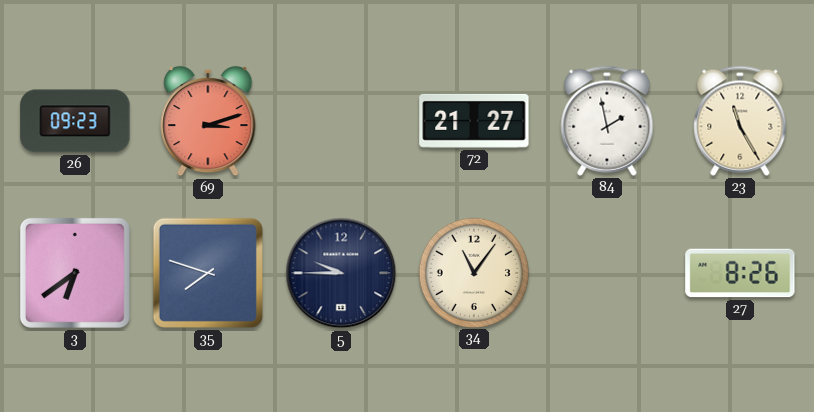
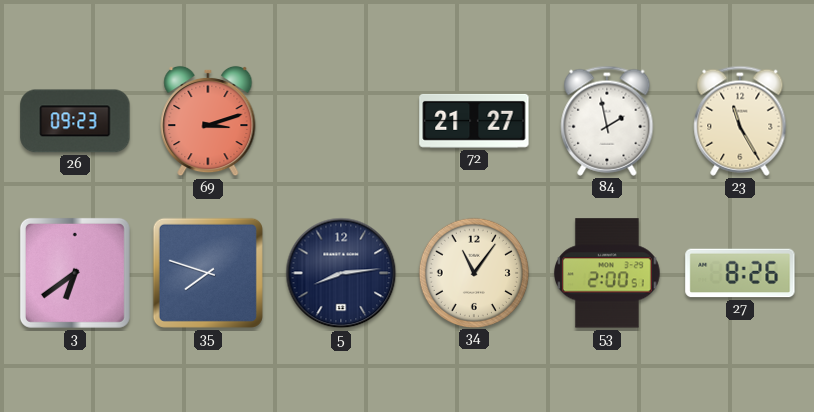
5: 9:45 -> 8:14
53: none -> 2:00
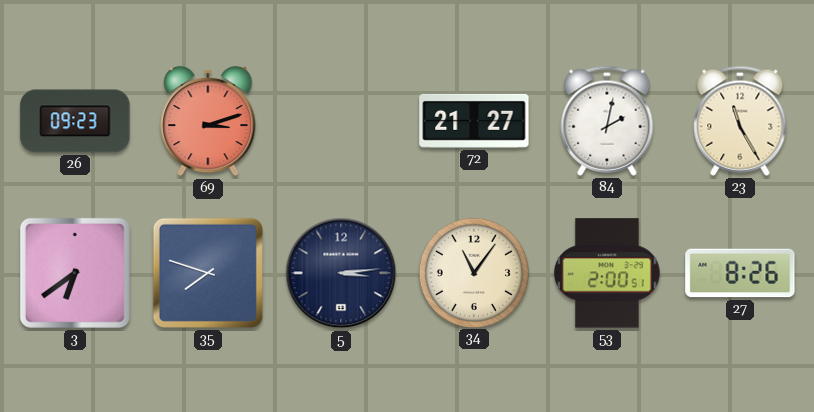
84: 1:58 -> 2:02
5: 8:14 -> 3:14
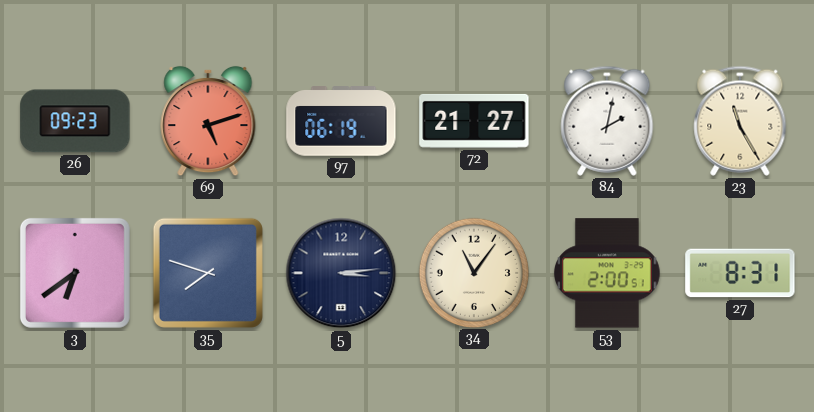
69: 3:12 -> 5:12
97: none -> 06:19
27: 8:26 -> 8:31
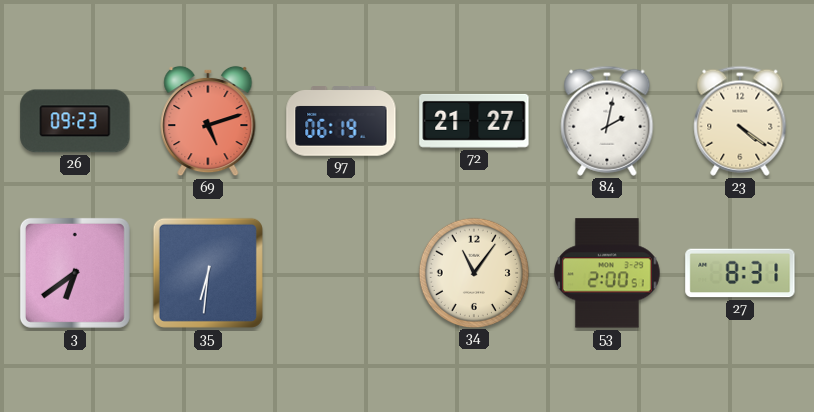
23: 11:25 -> 4:21
35: 7:48 -> 6:31
5: 3:14 -> none
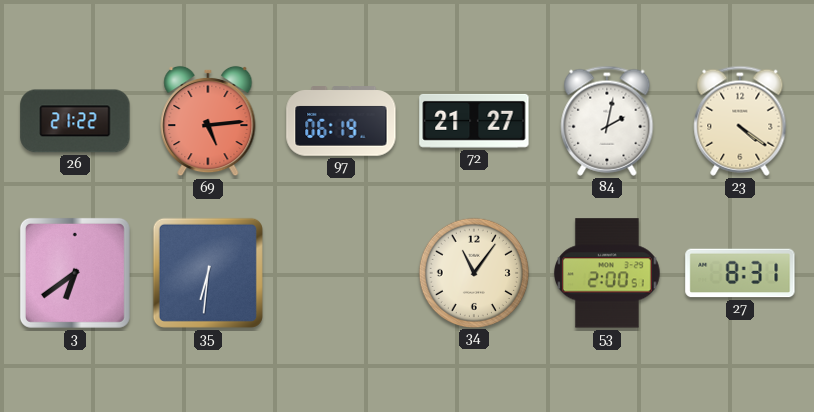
26: 09:23 -> 21:22
69: 5:12 -> 5:14
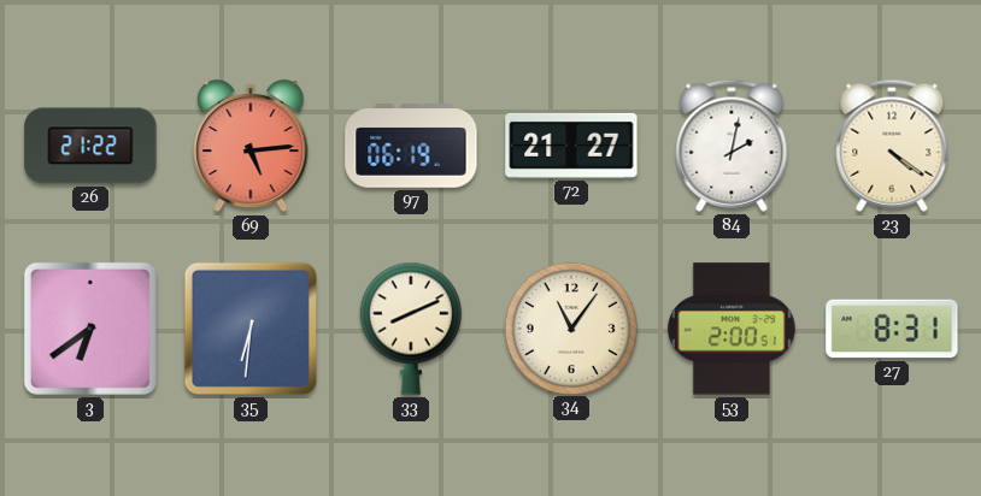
33: none -> 8:11
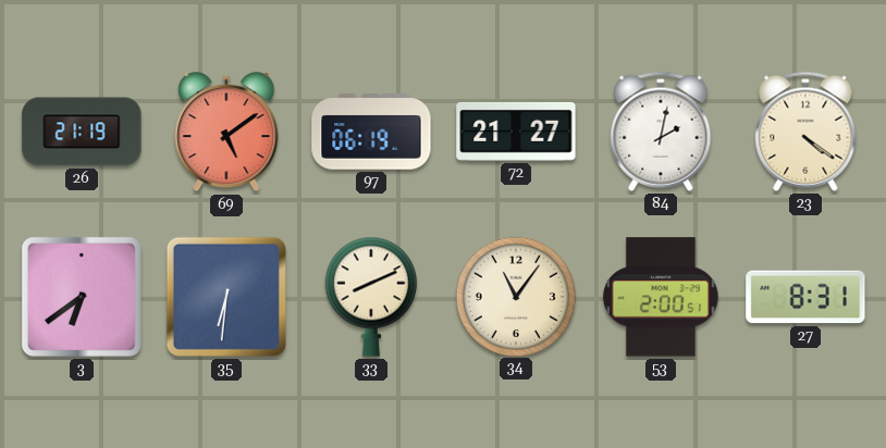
26: 21:22 -> 21:19
69: 5:14 -> 5:09
